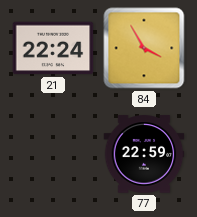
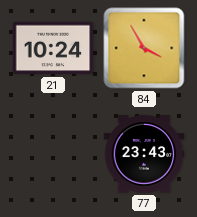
21: 22:24 -> 10:24
77: 22:59 -> 23:43
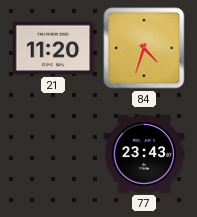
21: 10:24 -> 11:20
84: 3:55 -> 4:33
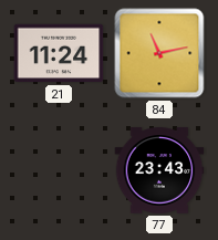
21: 11:20 -> 11:24
84: 4:33 -> 11:13
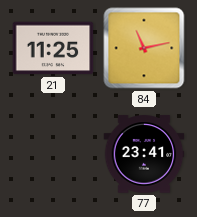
21: 11:24 -> 11:25
77: 23:43 -> 23:41
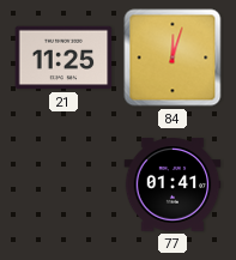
84: 11:13 -> 12:03
77: 23:41 -> 01:41
